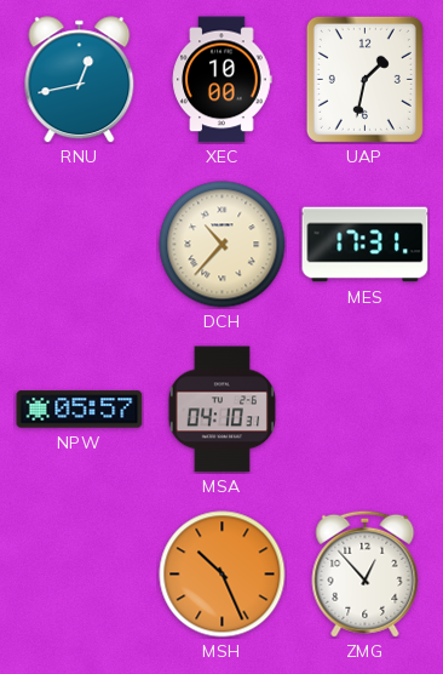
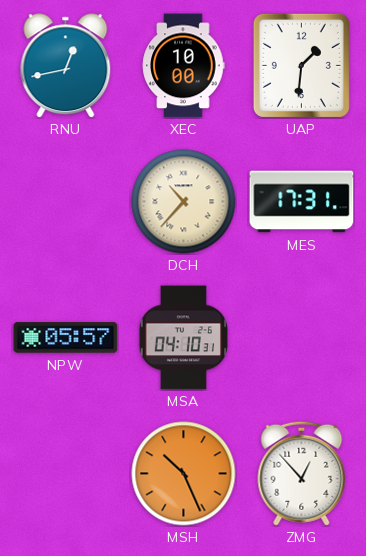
UAP: 1:32 -> 1:31
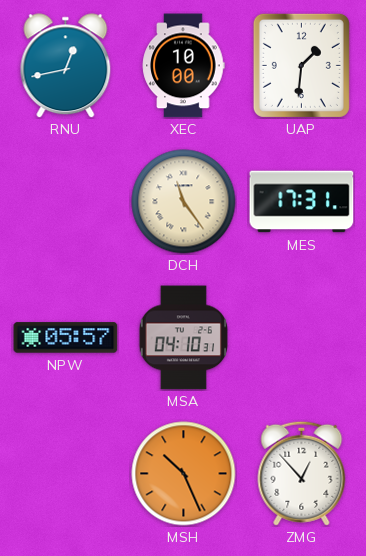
DCH: 10:37 -> 11:24
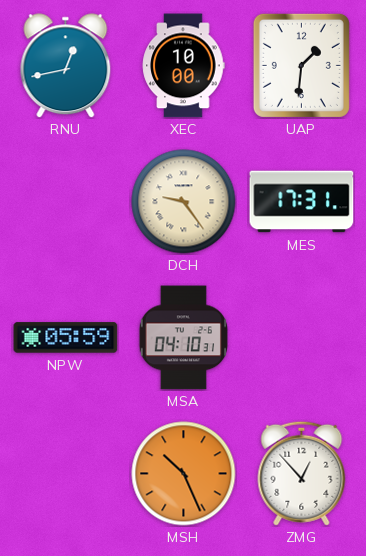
DCH: 11:24 -> 9:24
NPW: 05:57 -> 05:59
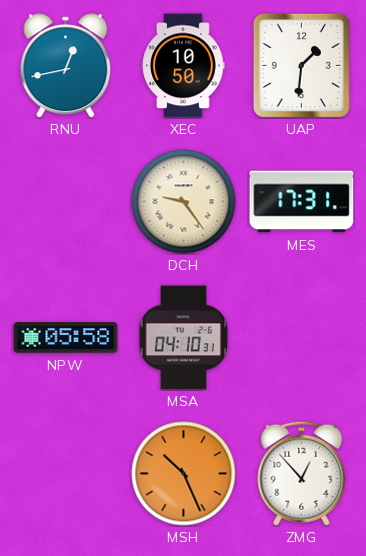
XEC: 10:00 -> 10:50
NPW: 05:59 -> 05:58
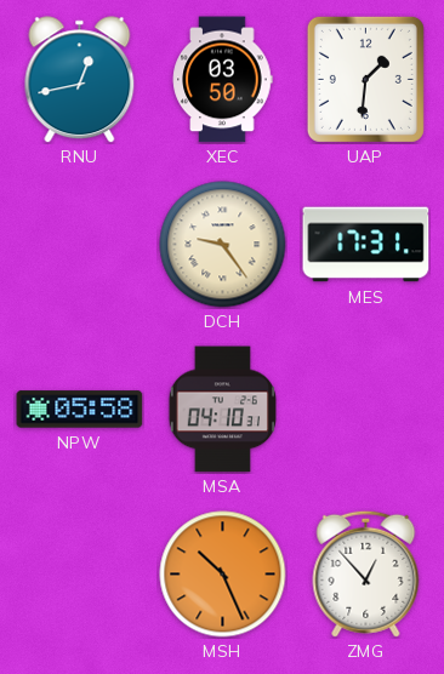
XEC: 10:50 -> 03:50
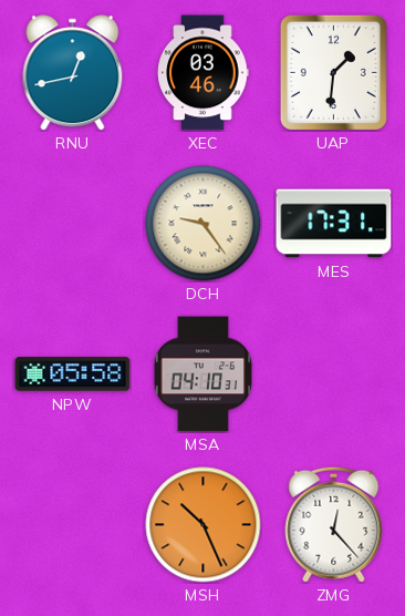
XEC: 03:50 -> 03:46
ZMG: 12:53 -> 12:23
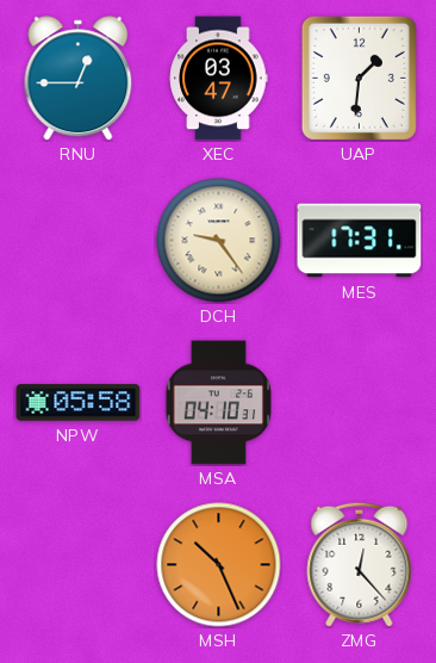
RNU: 12:43 -> 12:45
XEC: 03:46 -> 03:47
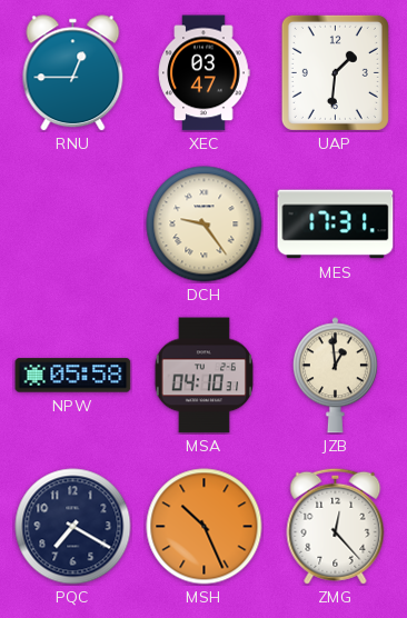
JZB: none -> 12:59
PQC: none -> 7:20
